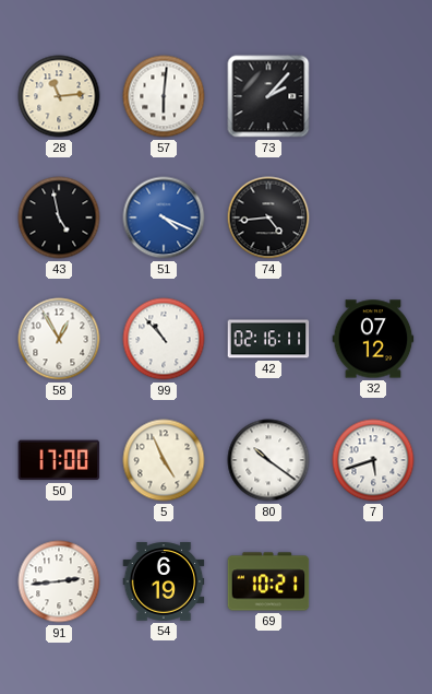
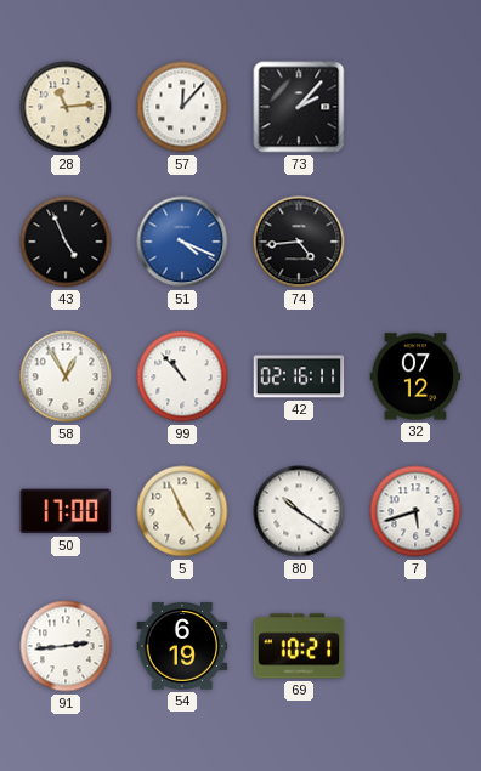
57: 6:01 -> 12:07
43: 4:58 -> 4:56
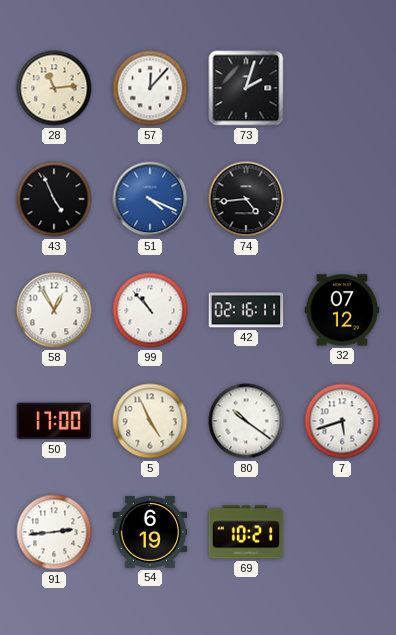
73: 2:07 -> 2:03
